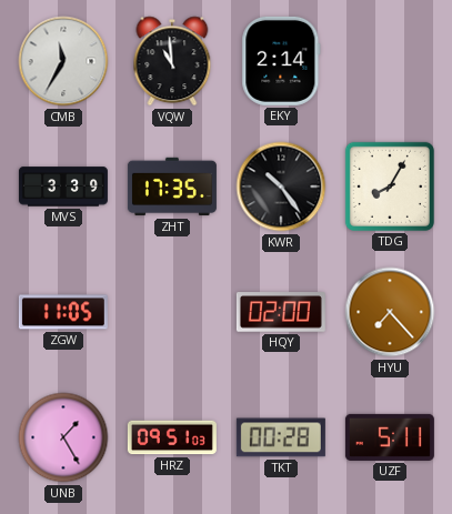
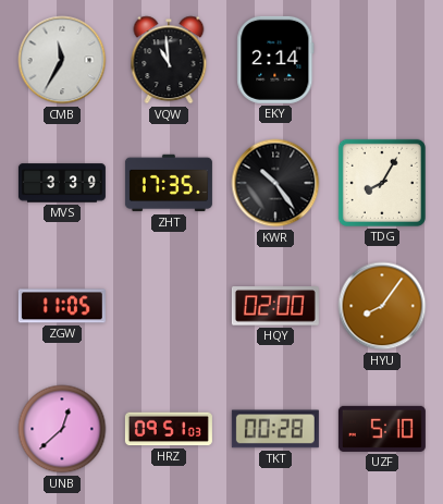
HYU: 7:23 -> 8:06
UNB: 1:25 -> 12:38
UZF: 5:11 -> 5:10
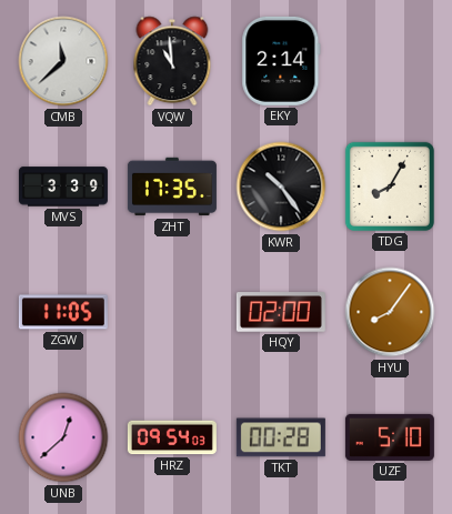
CMB: 11:35 -> 11:38
HRZ: 09:51 -> 09:54
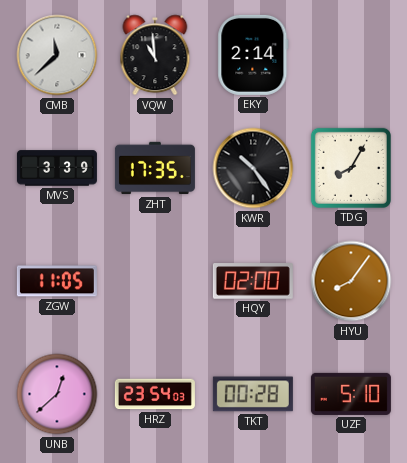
HRZ: 09:54 -> 23:54
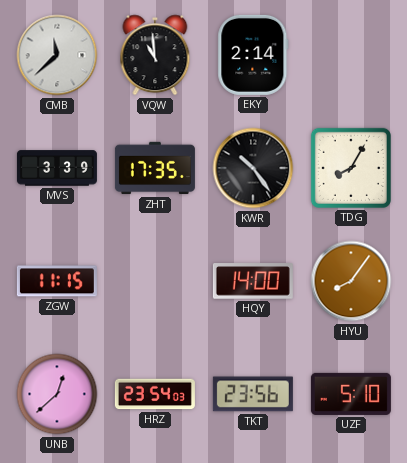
ZGW: 11:05 -> 11:15
HQY: 02:00 -> 14:00
TKT: 00:28 -> 23:56
